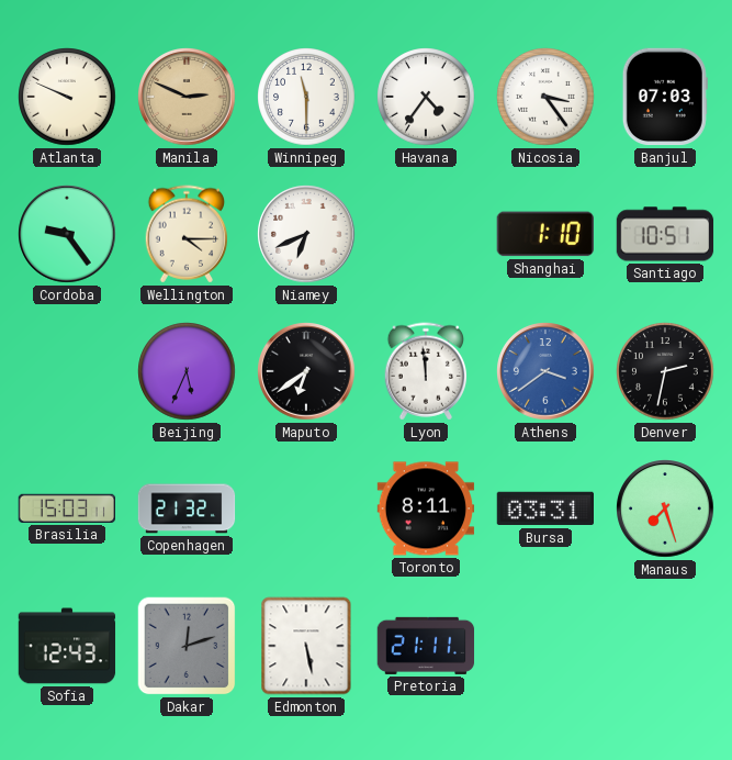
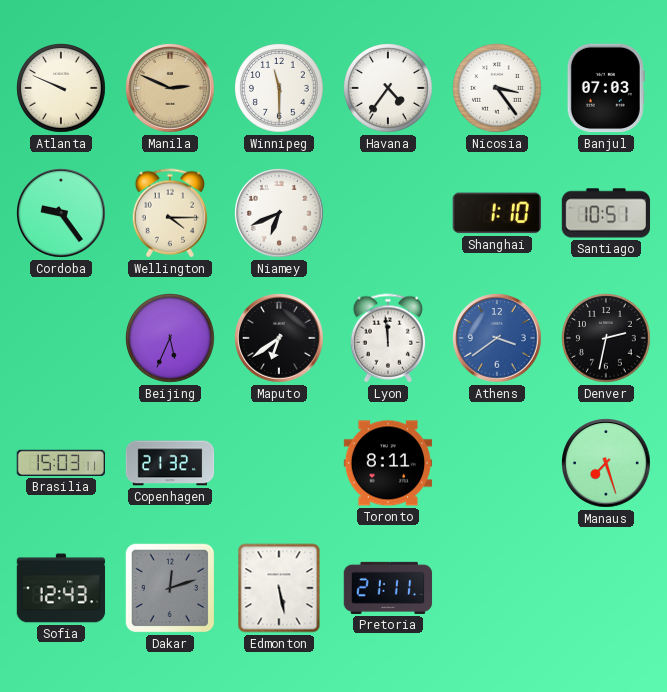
Bursa: 03:31 -> none
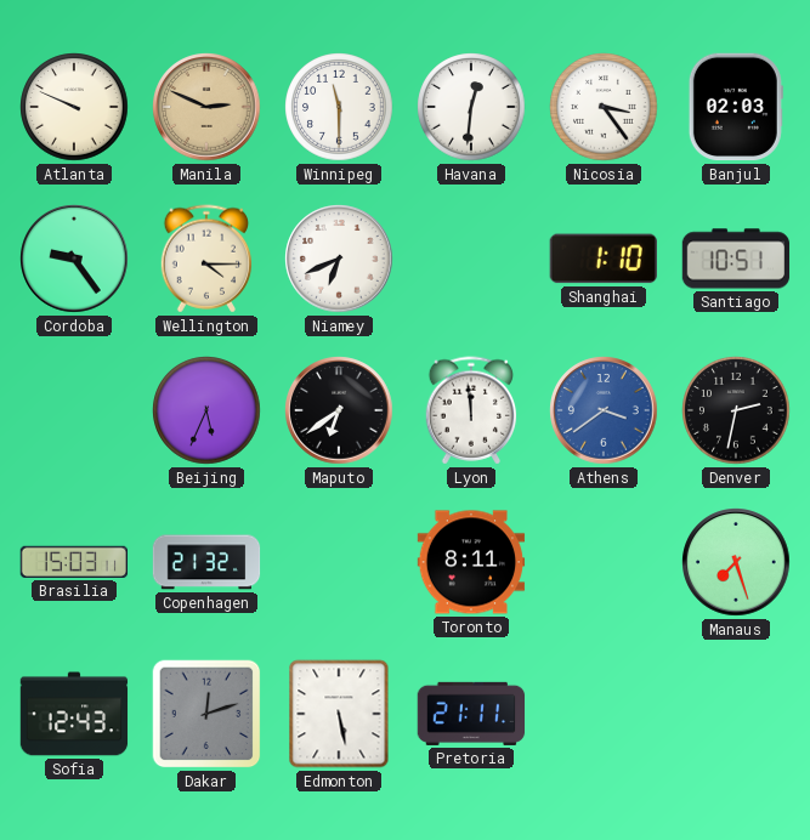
Havana: 4:36 -> 12:31
Banjul: 07:03 -> 02:03
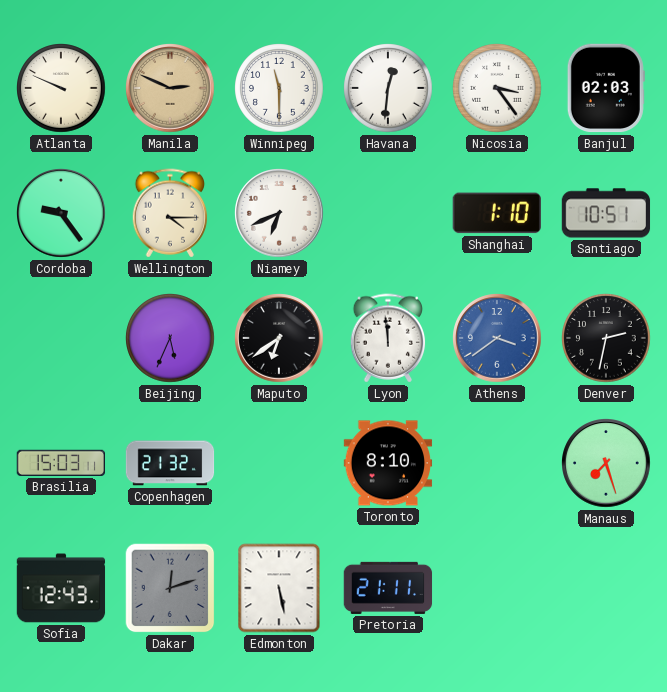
Toronto: 8:11 -> 8:10
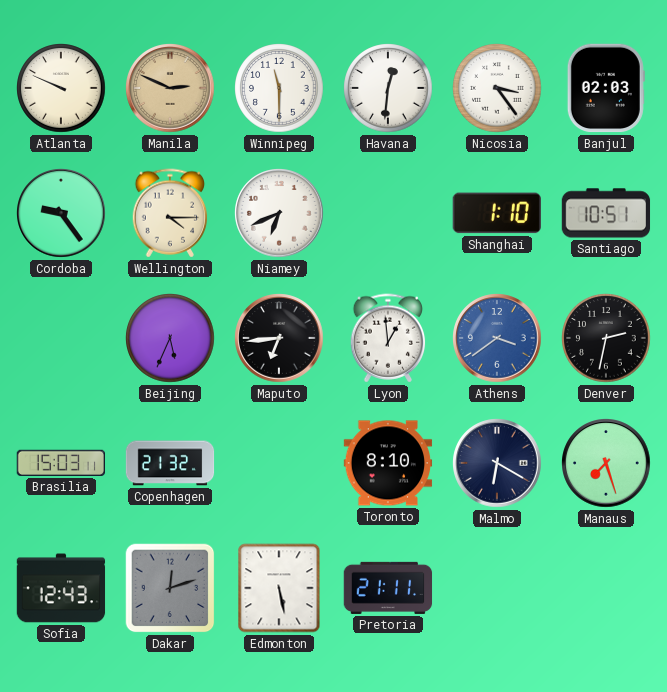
Maputo: 6:39 -> 6:44
Lyon: 11:59 -> 12:59
Malmo: none -> 6:20
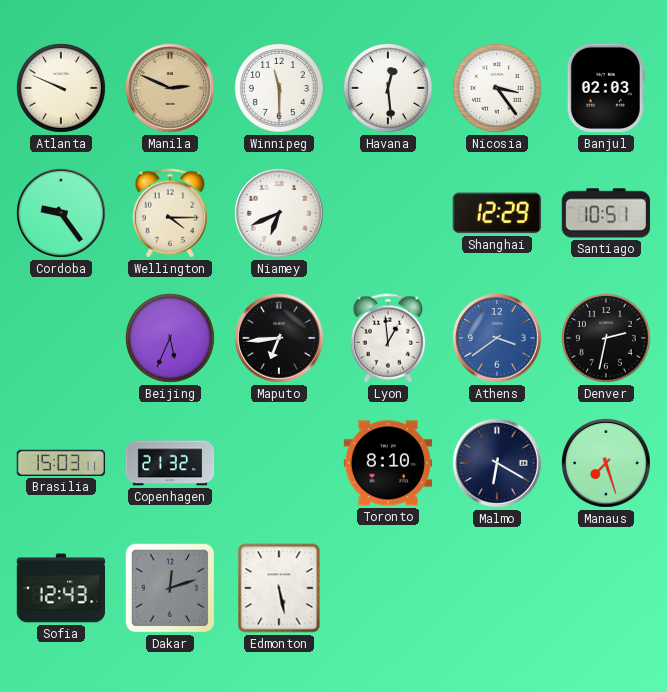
Havana: 12:31 -> 12:29
Shanghai: 1:10 -> 12:29
Pretoria: 21:11 -> none
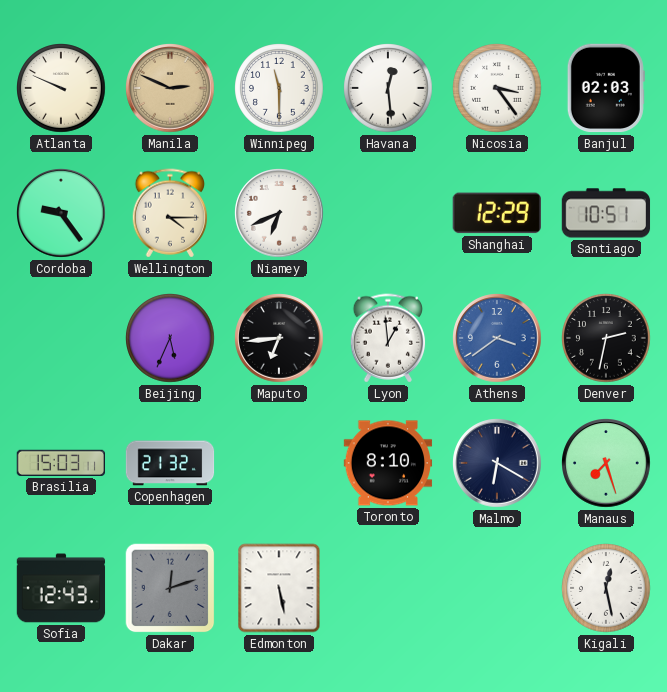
Kigali: none -> 12:28
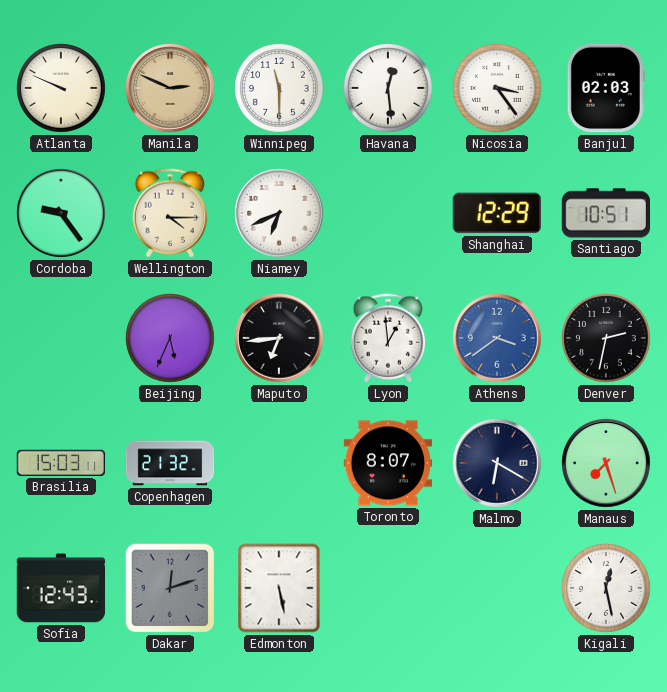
Toronto: 8:10 -> 8:07
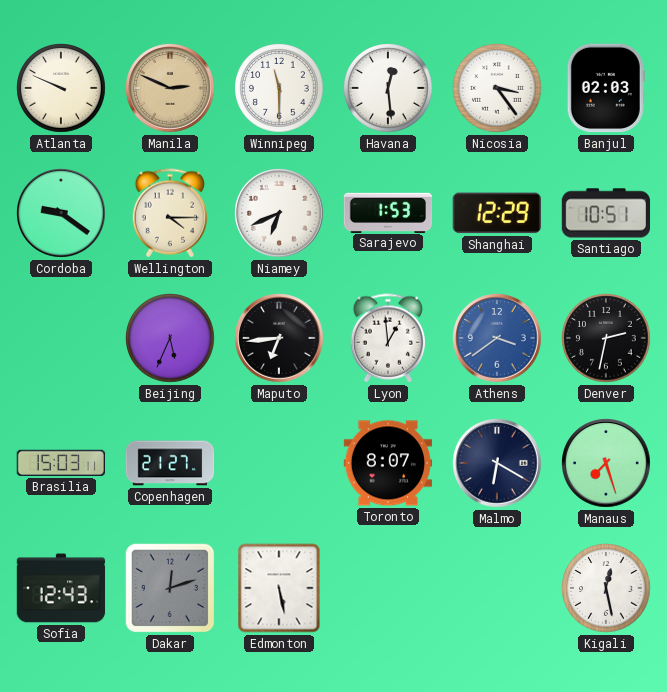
Cordoba: 9:24 -> 9:21
Sarajevo: none -> 1:53
Copenhagen: 21:32 -> 21:27
